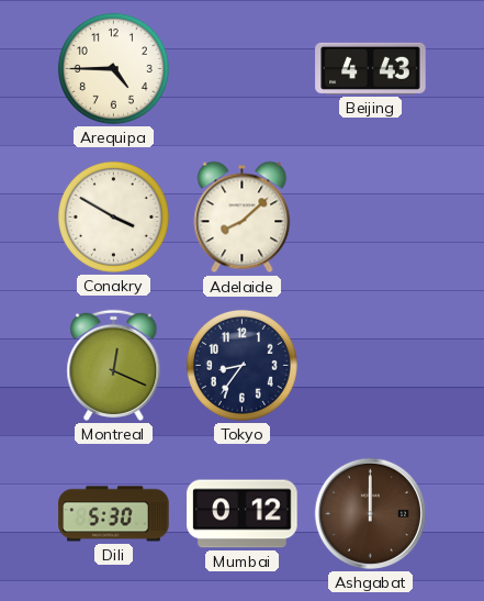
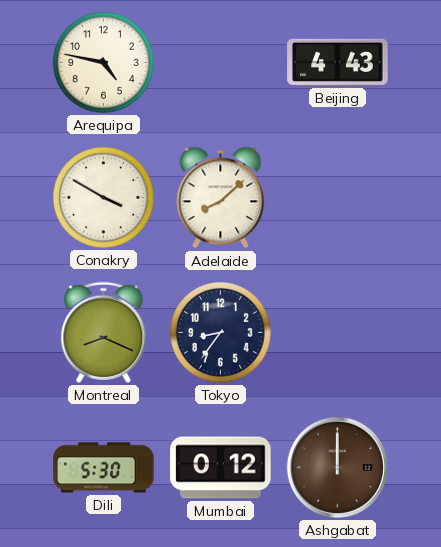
Arequipa: 4:45 -> 4:47
Montreal: 12:19 -> 8:19
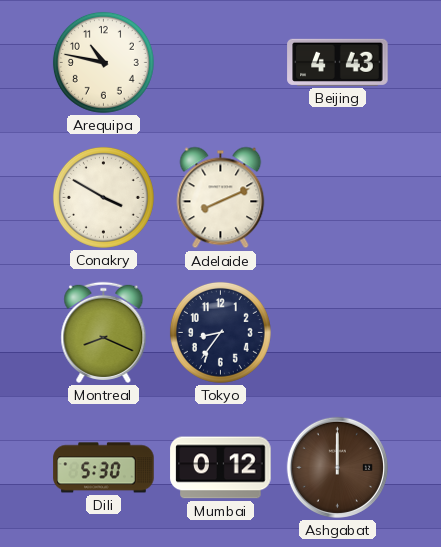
Arequipa: 4:47 -> 10:47
Adelaide: 8:08 -> 8:11
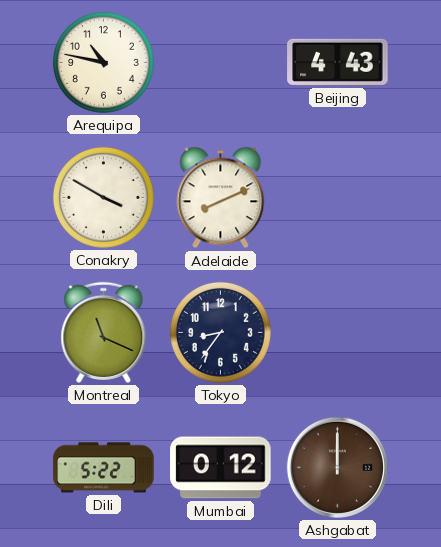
Montreal: 8:19 -> 11:19
Dili: 5:30 -> 5:22
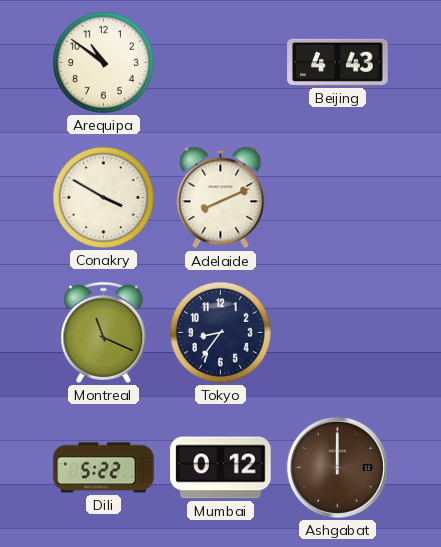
Arequipa: 10:47 -> 10:51
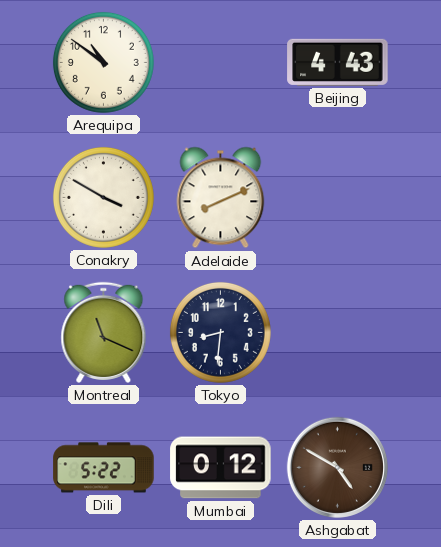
Tokyo: 8:36 -> 8:31
Ashgabat: 12:00 -> 4:50
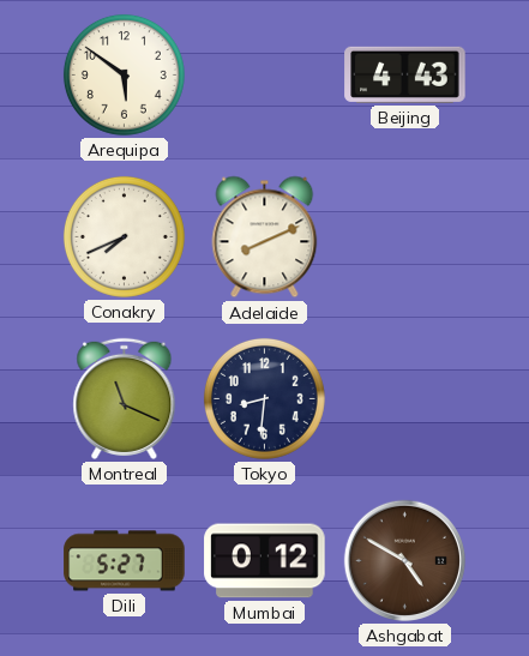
Arequipa: 10:51 -> 5:51
Conakry: 3:50 -> 7:41
Dili: 5:22 -> 5:27
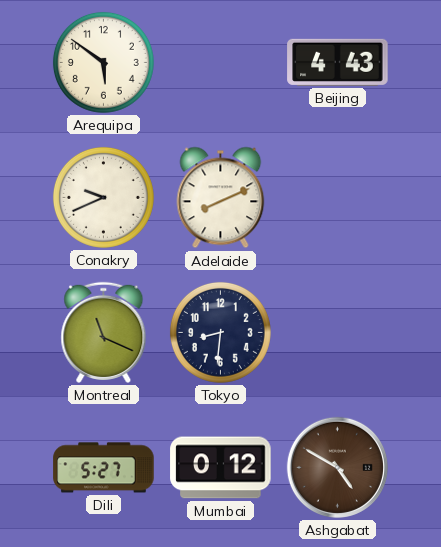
Conakry: 7:41 -> 9:41
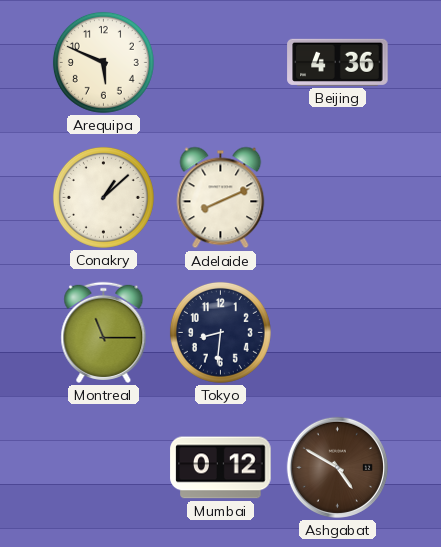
Arequipa: 5:51 -> 5:49
Beijing: 4:43 -> 4:36
Conakry: 9:41 -> 1:08
Montreal: 11:19 -> 11:15
Dili: 5:27 -> none
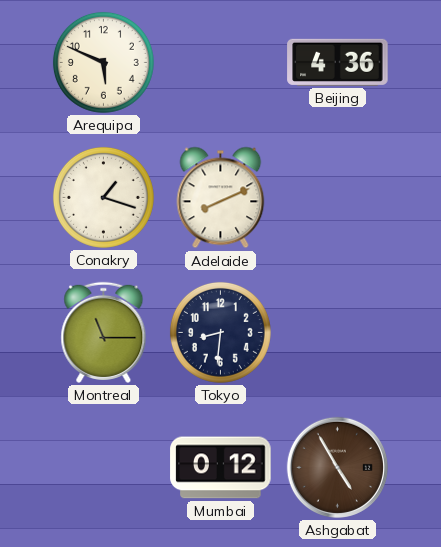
Conakry: 1:08 -> 1:18
Ashgabat: 4:50 -> 4:55
